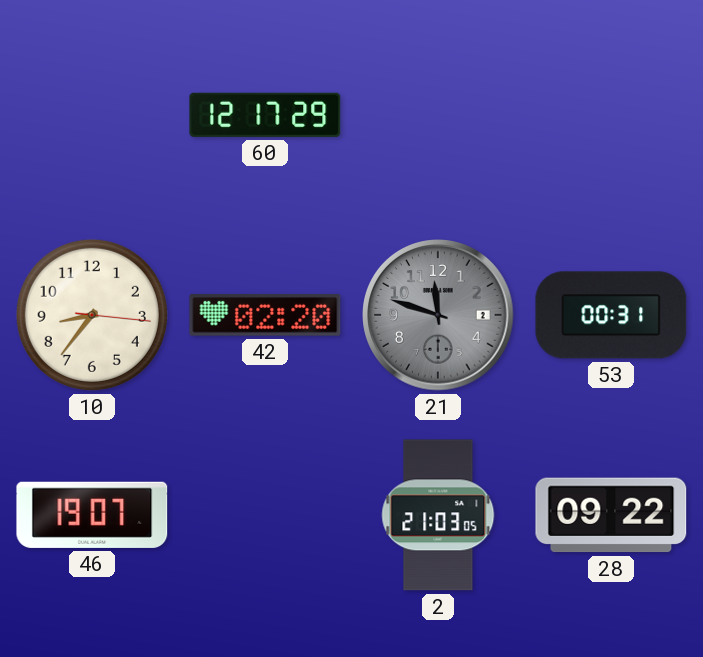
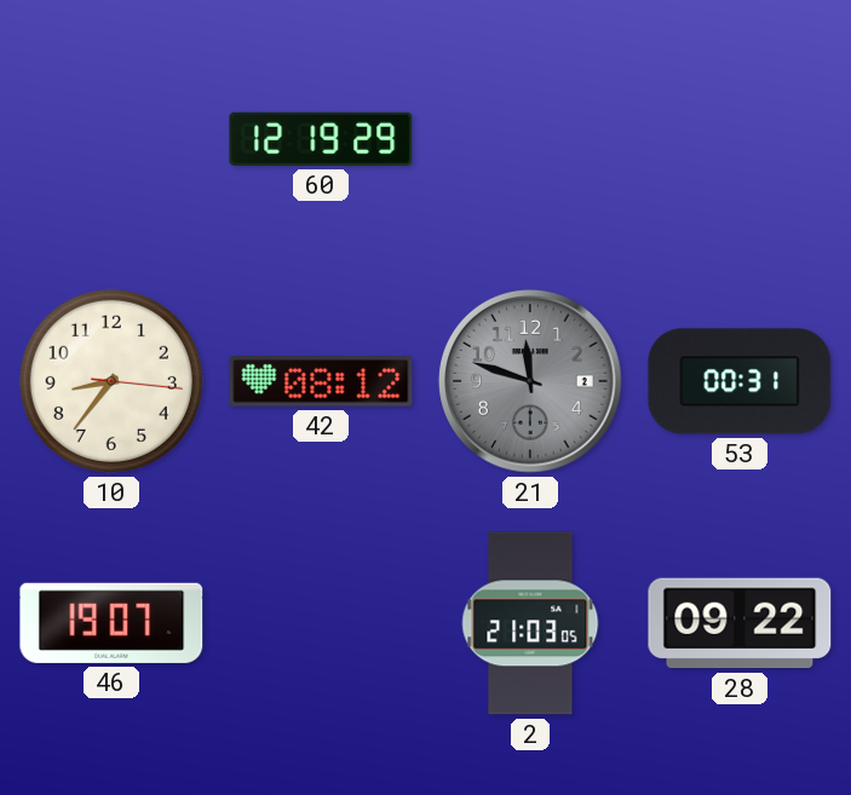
60: 12:17 -> 12:19
42: 02:20 -> 08:12
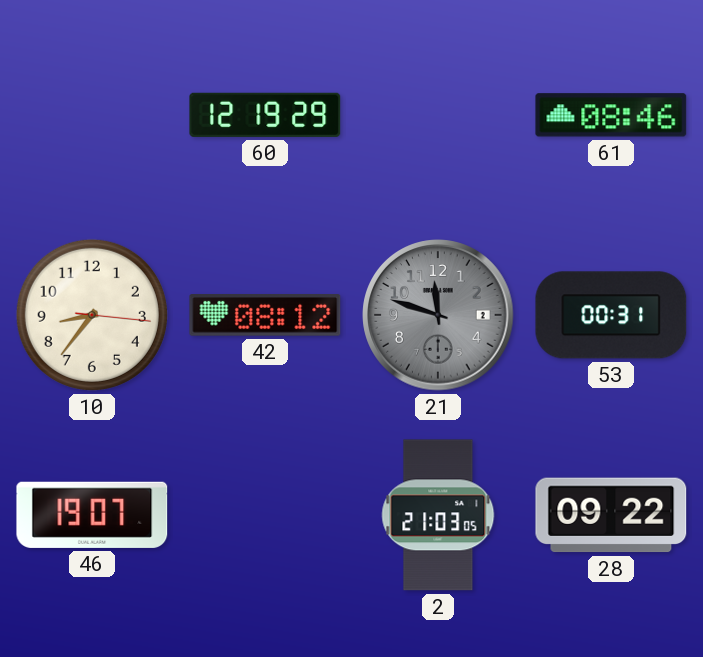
61: none -> 08:46
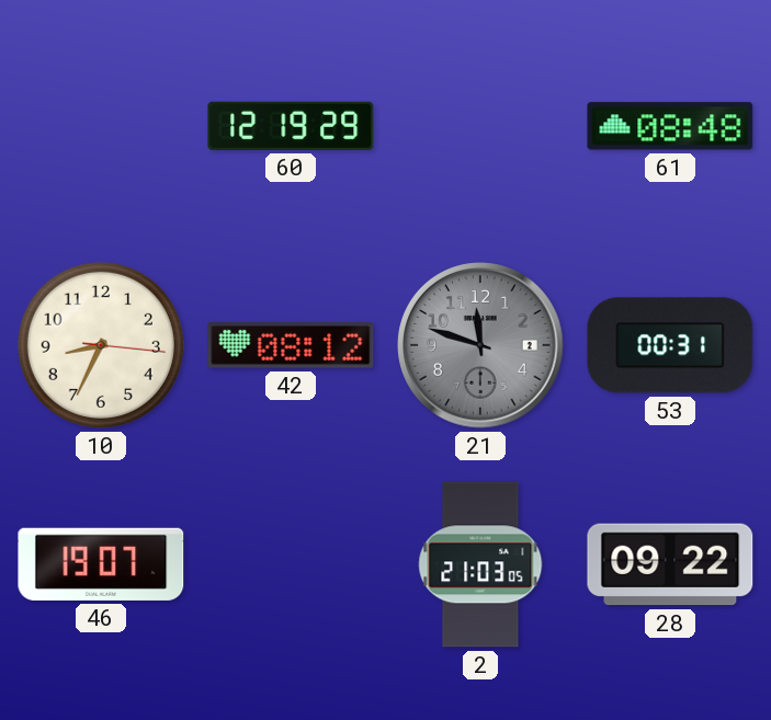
61: 08:46 -> 08:48
10: 8:36 -> 8:34
